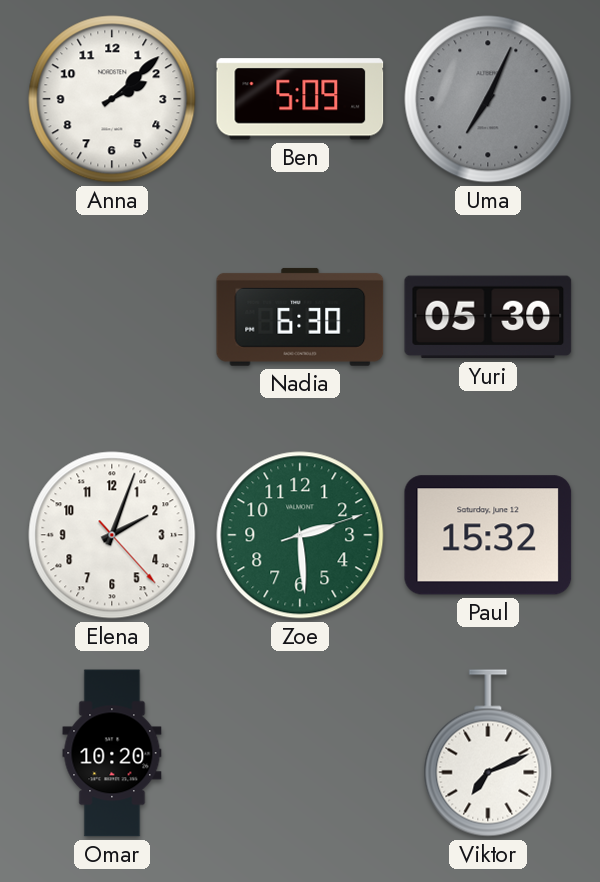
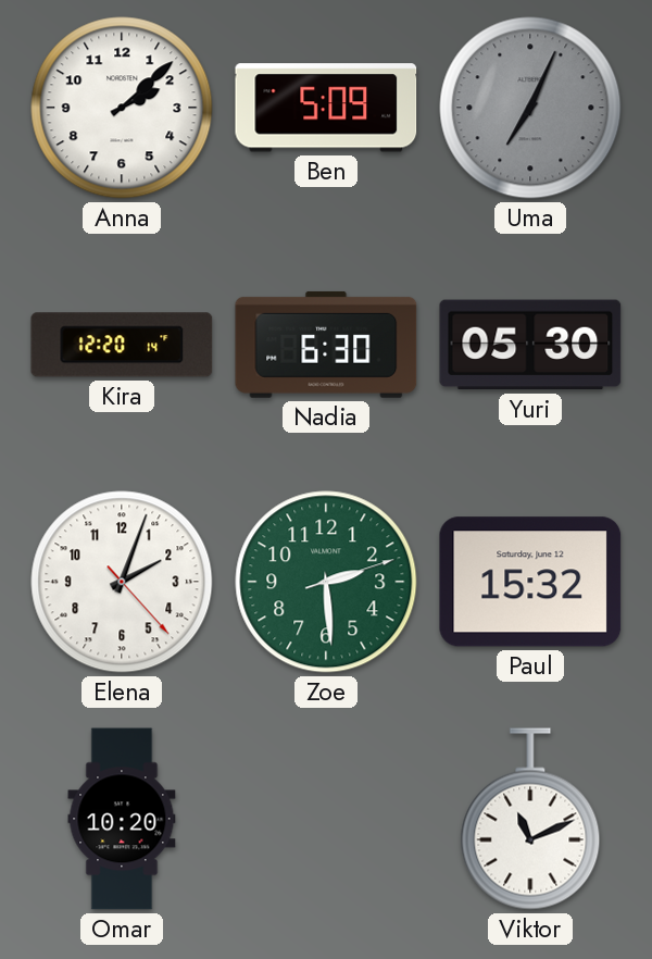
Kira: none -> 12:20
Viktor: 7:11 -> 11:11
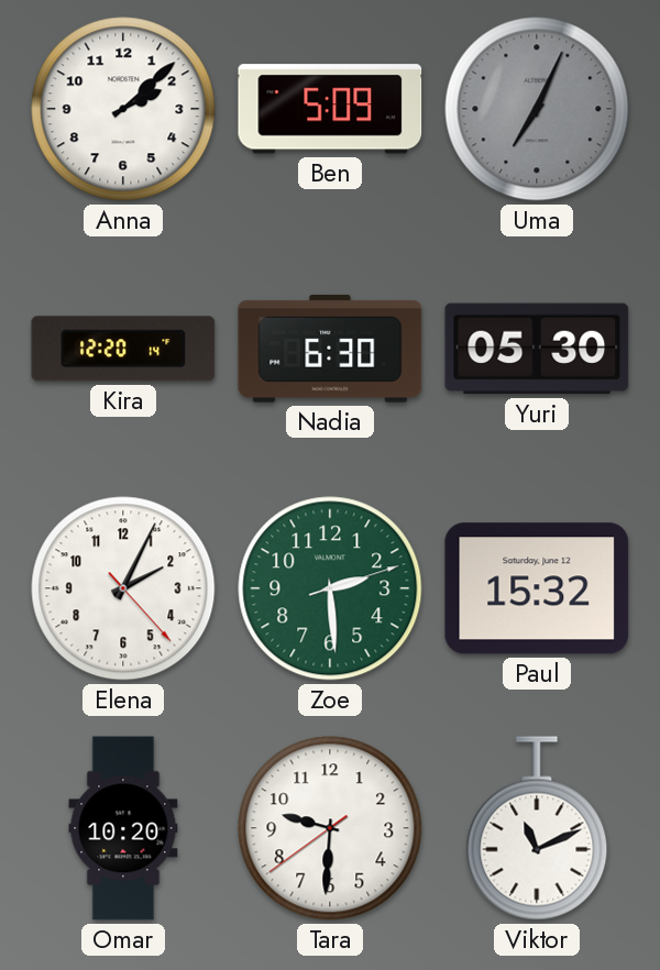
Elena: 2:03 -> 2:04
Tara: none -> 9:30
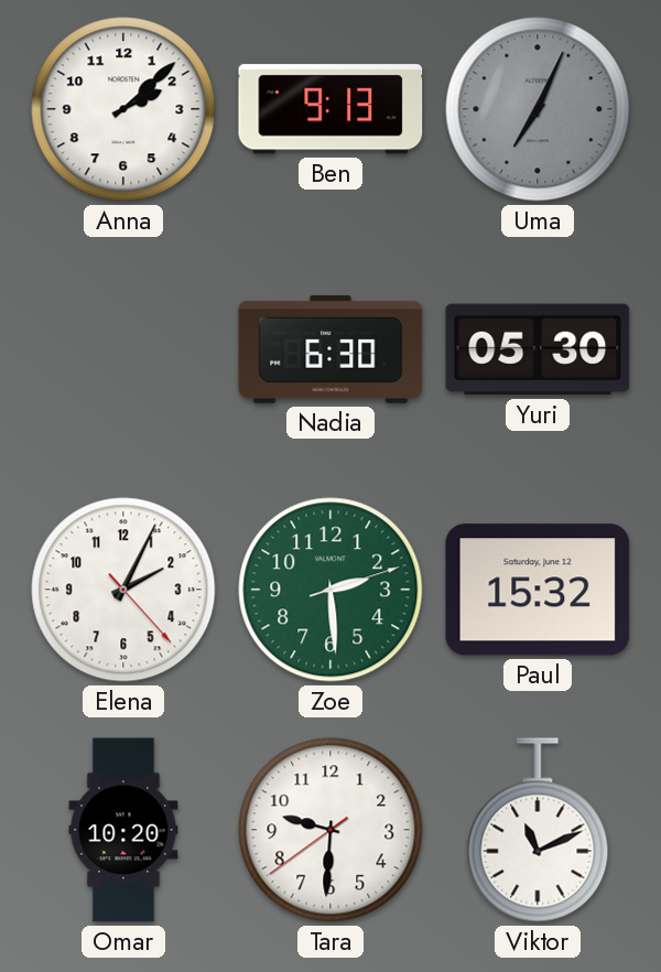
Ben: 5:09 -> 9:13
Kira: 12:20 -> none
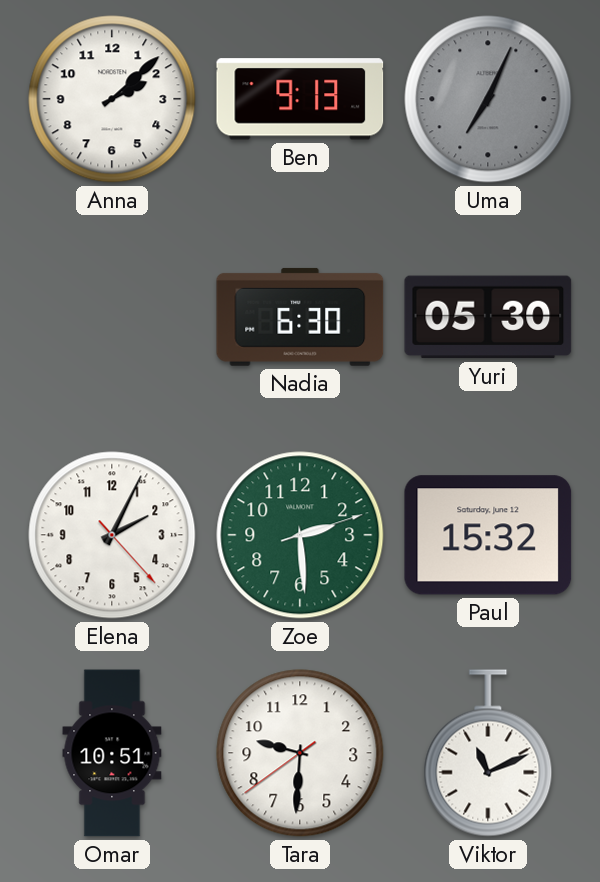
Omar: 10:20 -> 10:51
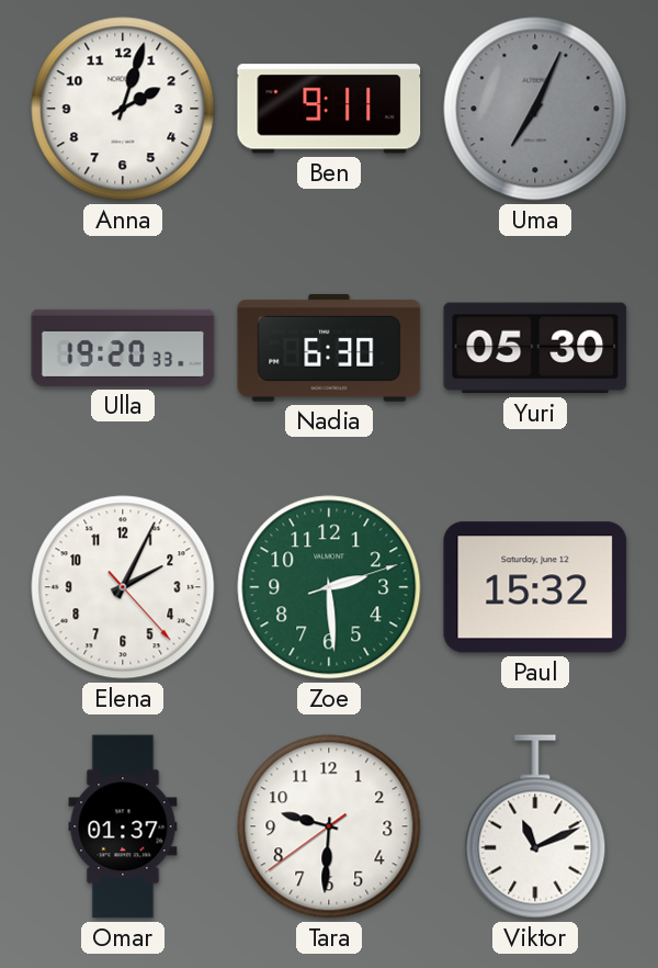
Anna: 2:08 -> 2:03
Ben: 9:13 -> 9:11
Ulla: none -> 19:20
Omar: 10:51 -> 01:37
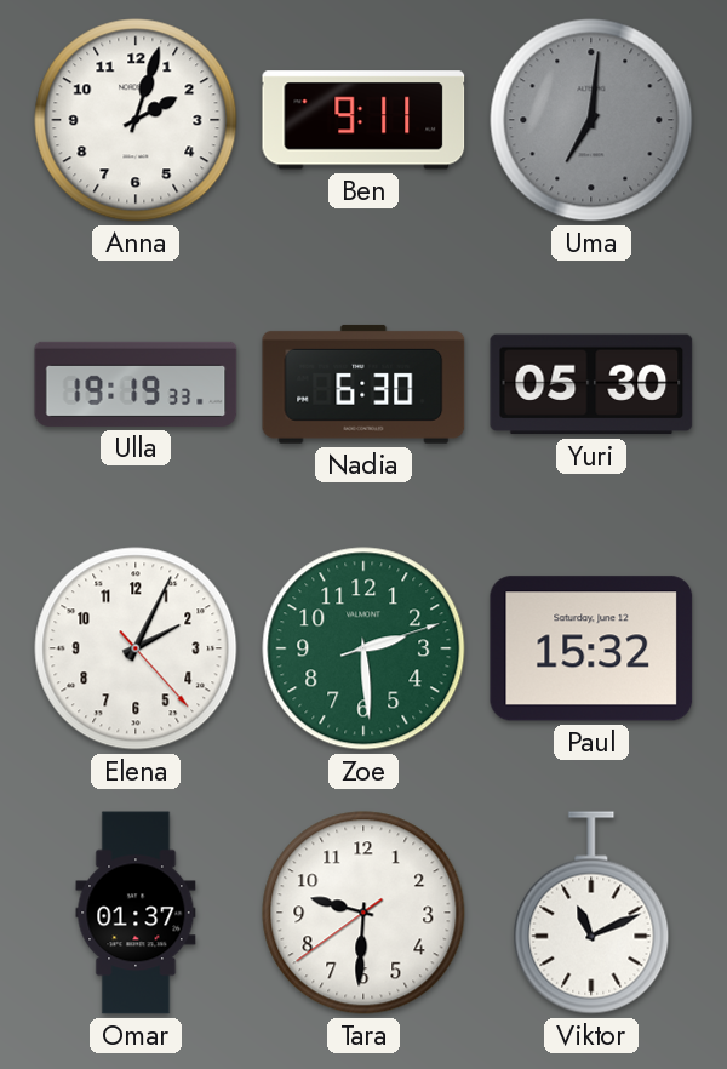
Uma: 7:04 -> 7:01
Ulla: 19:20 -> 19:19
